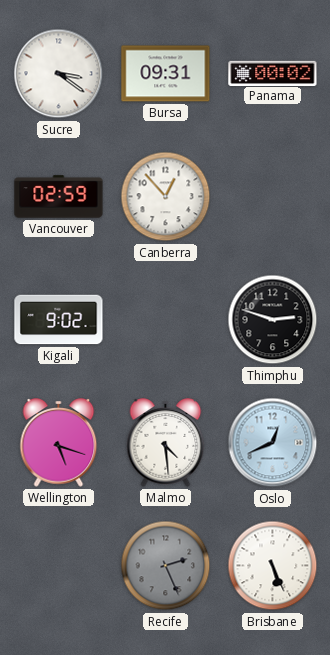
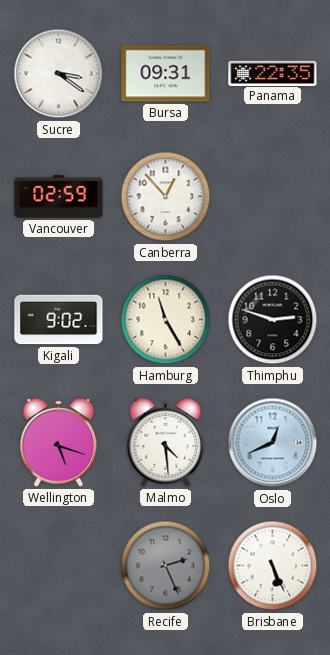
Panama: 00:02 -> 22:35
Hamburg: none -> 11:25
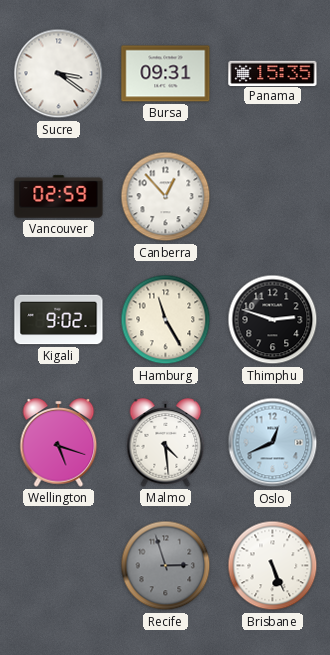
Panama: 22:35 -> 15:35
Recife: 2:26 -> 2:57
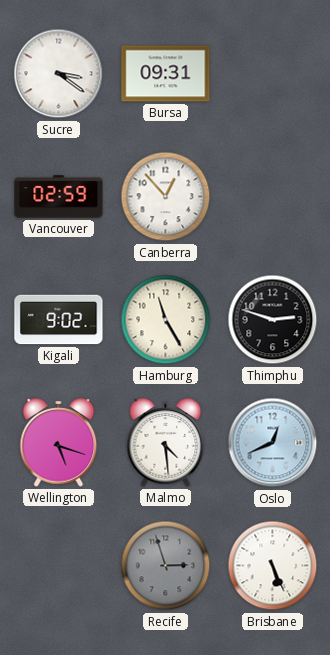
Panama: 15:35 -> none
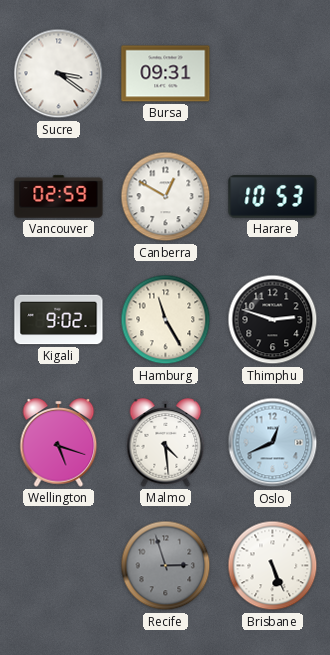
Canberra: 12:53 -> 12:50
Harare: none -> 10:53
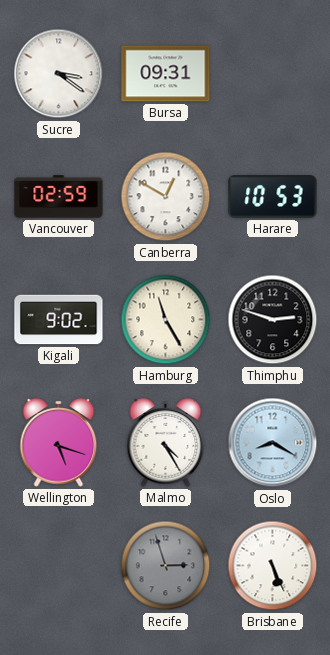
Malmo: 4:29 -> 4:25
Oslo: 12:41 -> 8:20
